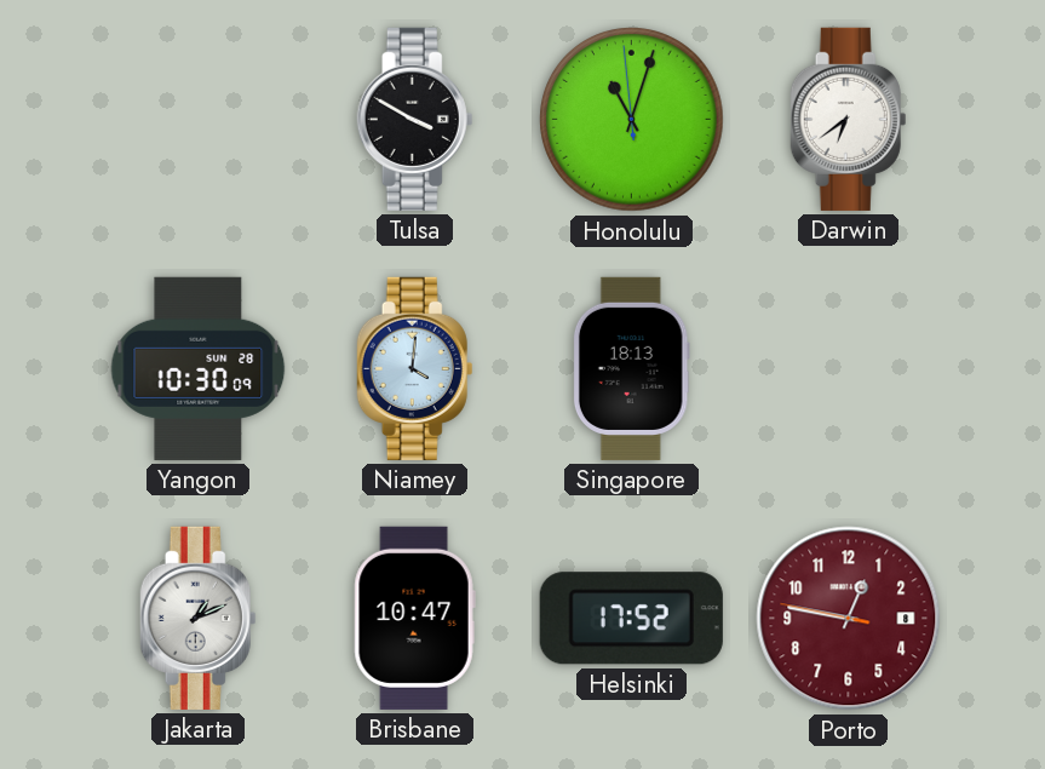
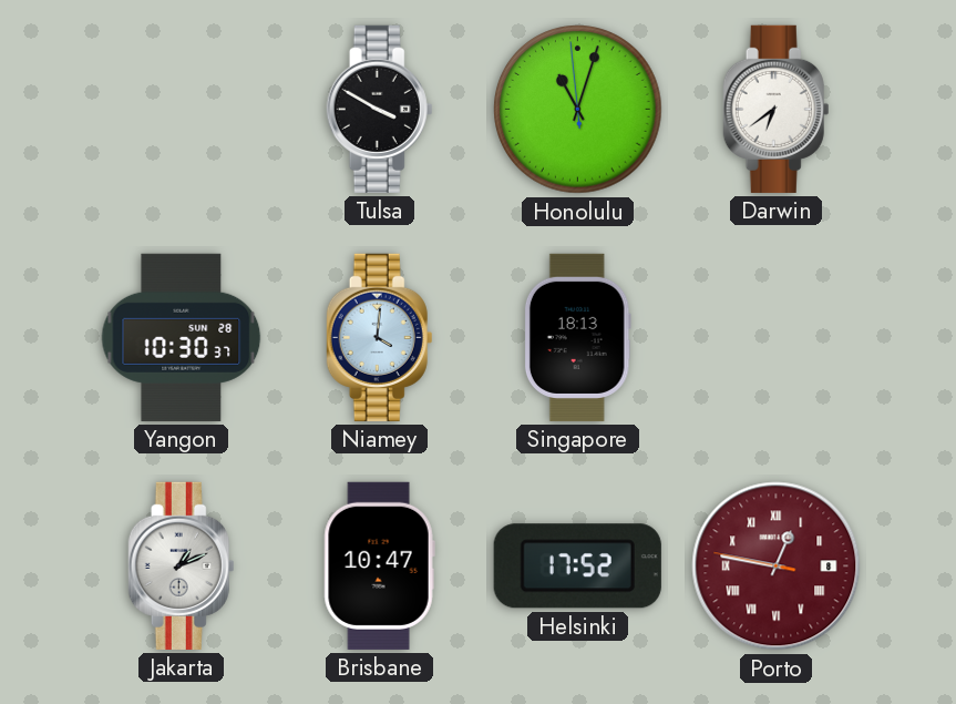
Yangon: 10:30:09 -> 10:30:37
Porto numerals: Arabic -> Roman
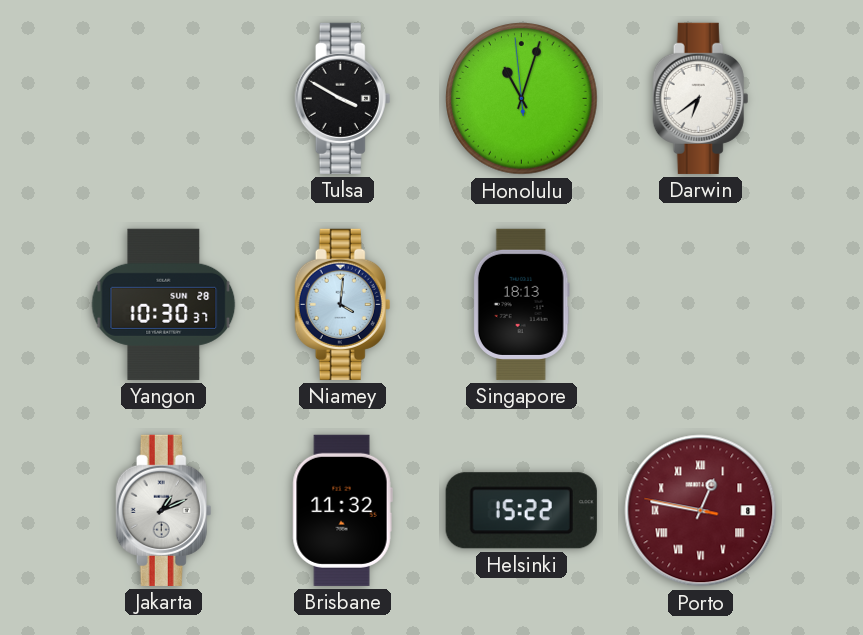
Brisbane: 10:47 -> 11:32
Helsinki: 17:52 -> 15:22
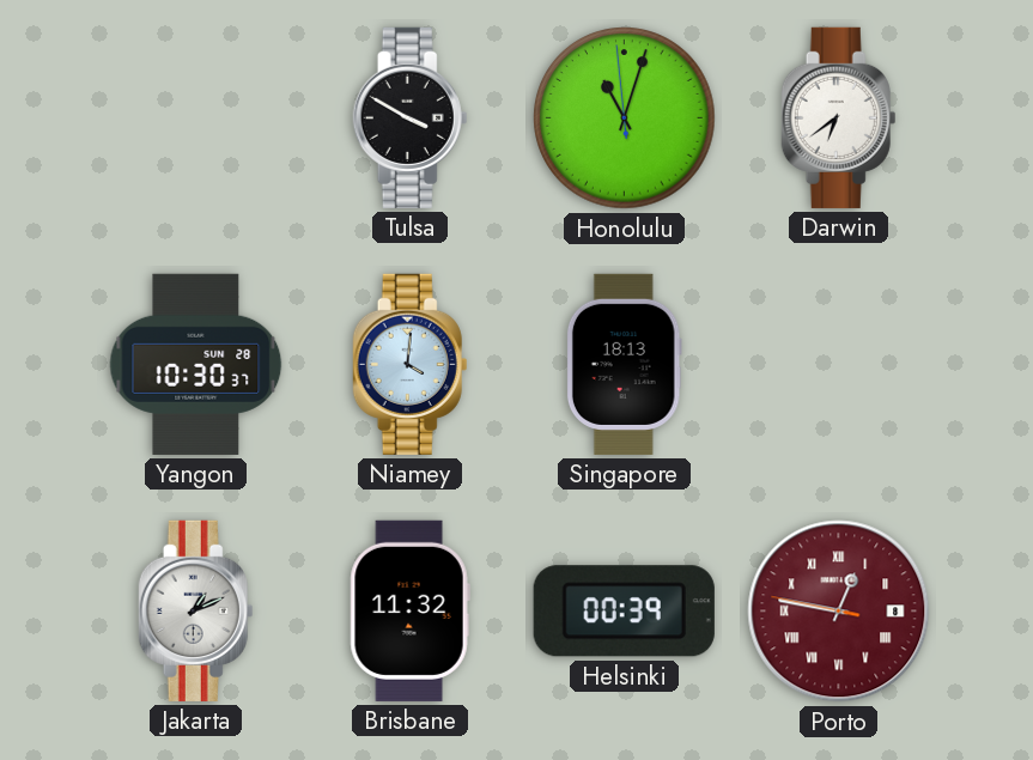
Helsinki: 15:22 -> 00:39
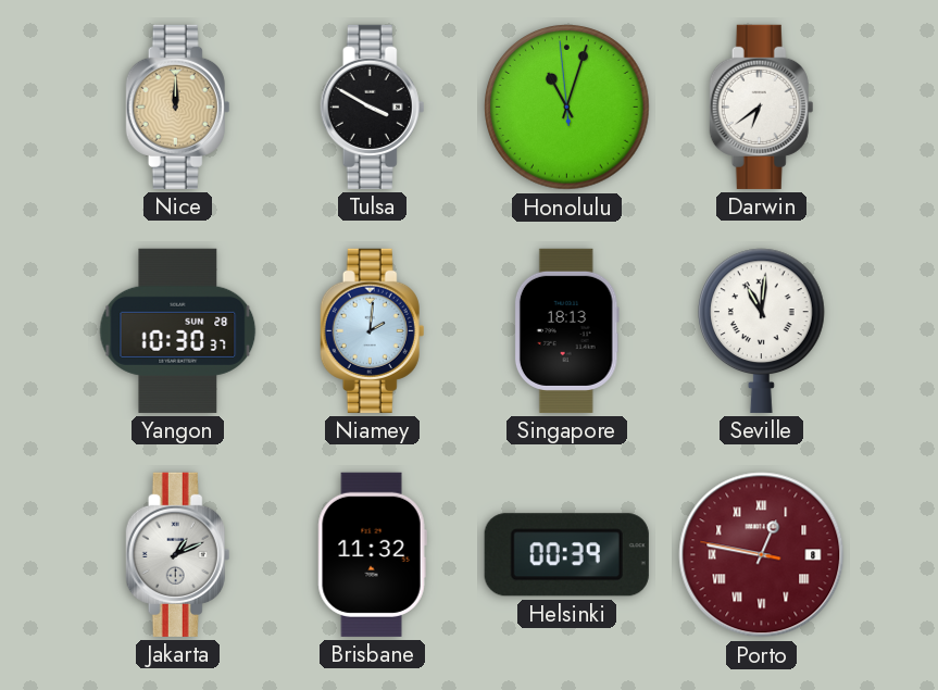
Nice: none -> 12:00
Niamey: 4:01 -> 2:01
Seville: none -> 11:01
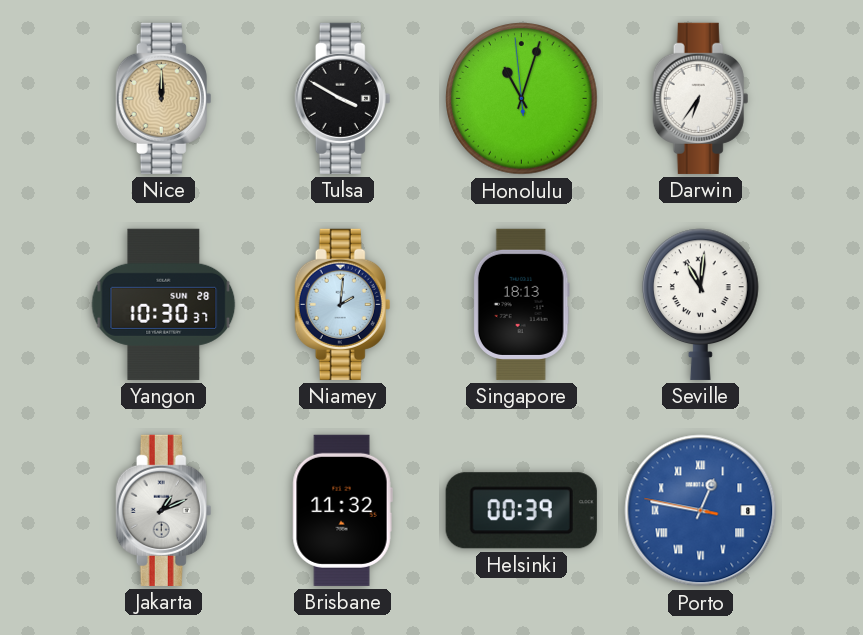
Darwin: 6:39 -> 6:36
Porto dial: burgundy -> blue
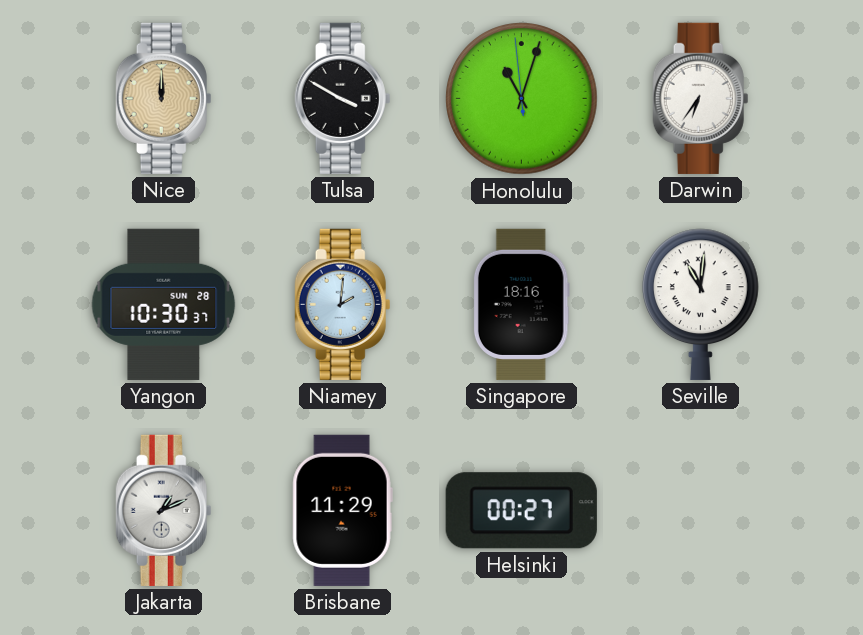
Singapore: 18:13 -> 18:16
Brisbane: 11:32 -> 11:29
Helsinki: 00:39 -> 00:27
Porto: 12:46 -> none
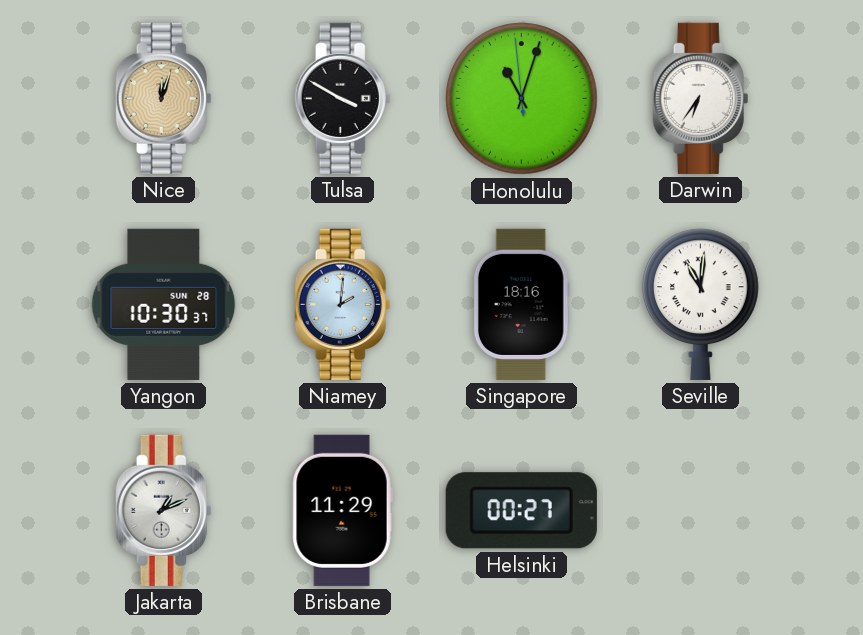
Nice: 12:00 -> 12:03
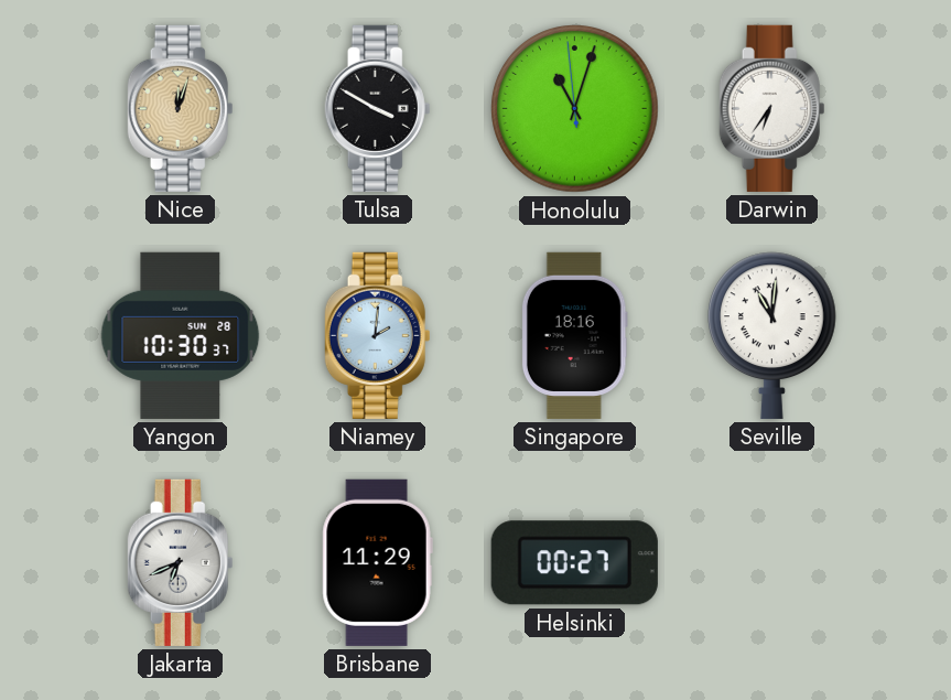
Jakarta: 1:11 -> 6:41
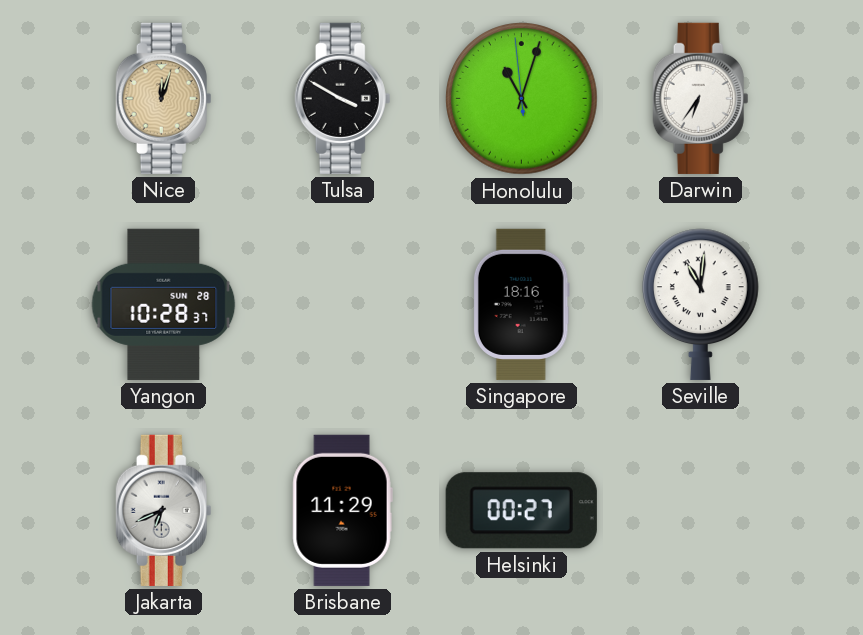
Yangon: 10:30 -> 10:28
Niamey: 2:01 -> none
